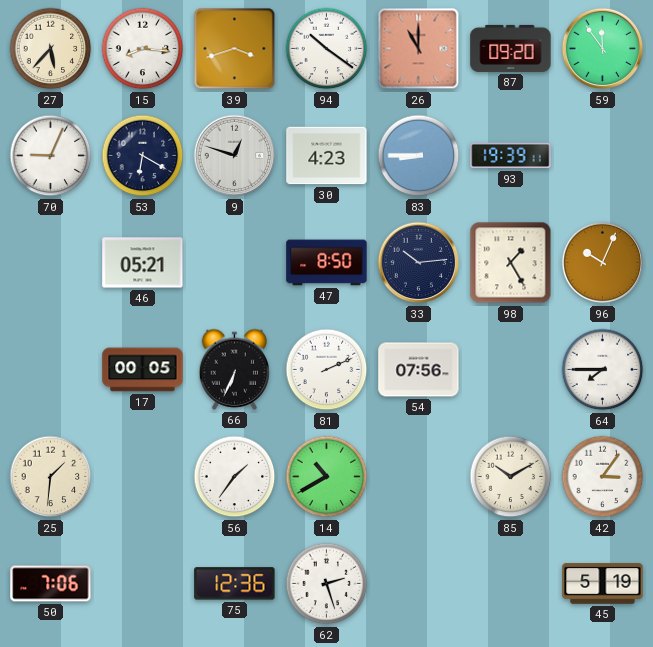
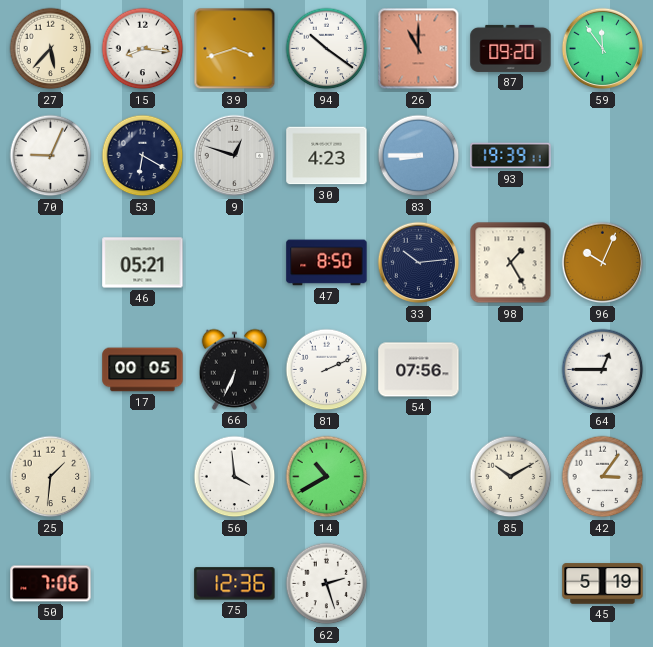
64: 7:45 -> 12:45
56: 1:36 -> 3:59
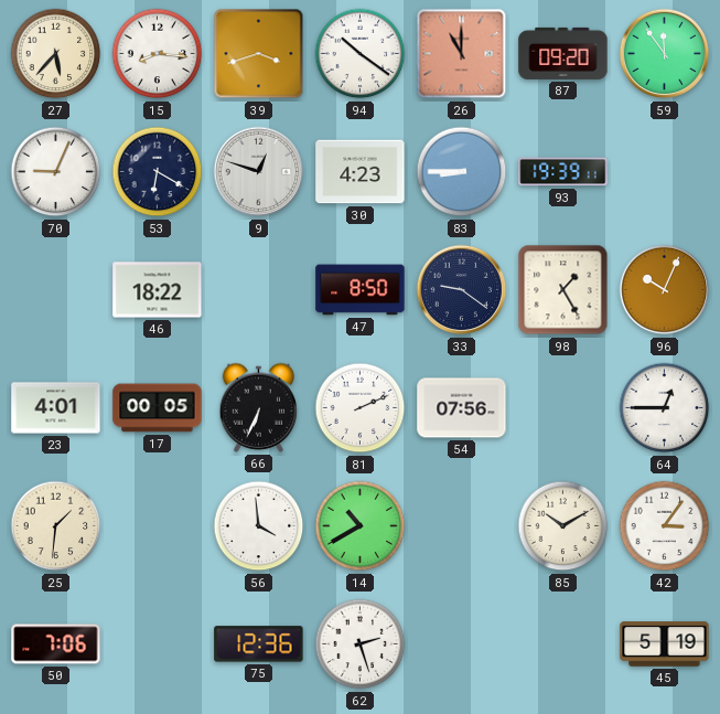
46: 05:21 -> 18:22
33: 10:14 -> 9:21
23: none -> 4:01
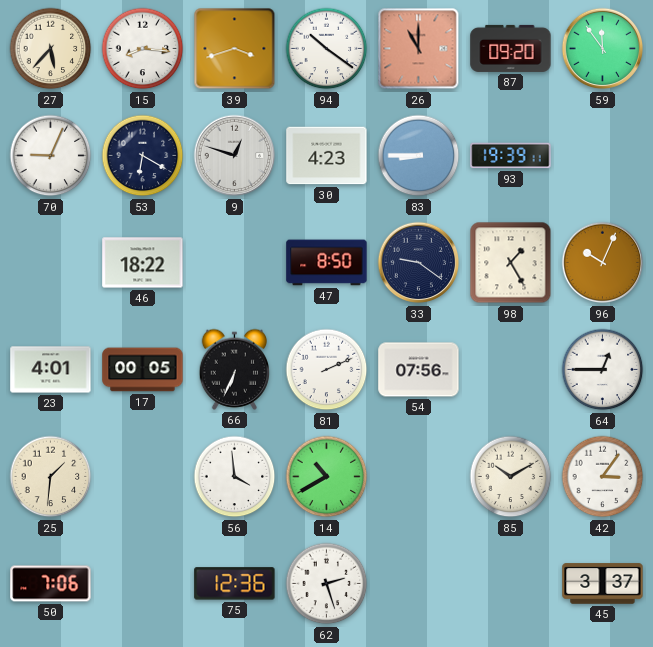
45: 5:19 -> 3:37
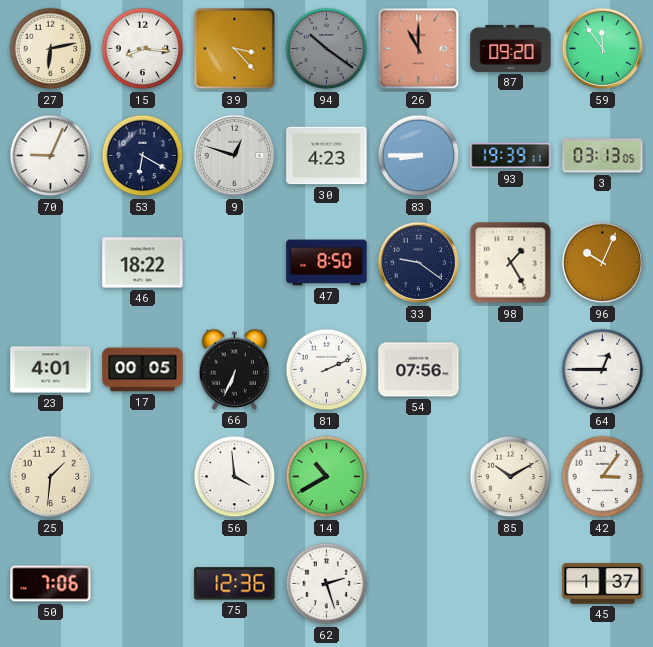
27: 5:37 -> 6:13
39: 3:42 -> 3:23
94 dial: white -> grey
3: none -> 03:13
45: 3:37 -> 1:37
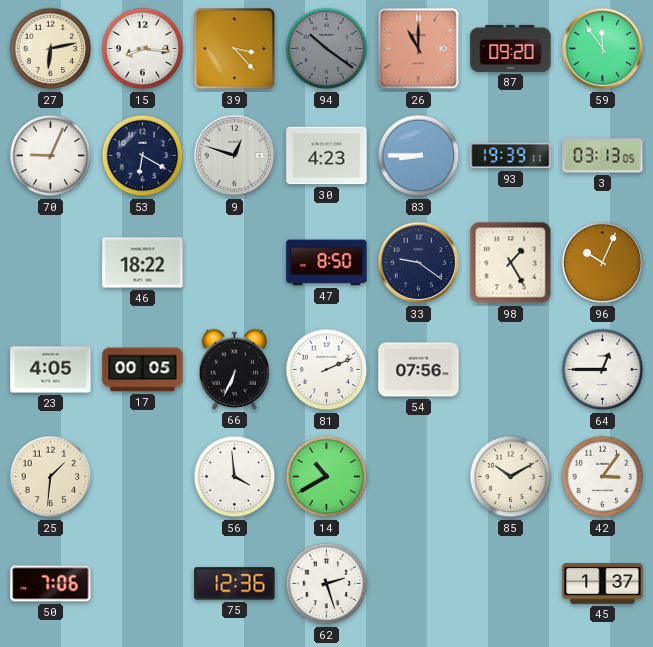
23: 4:01 -> 4:05
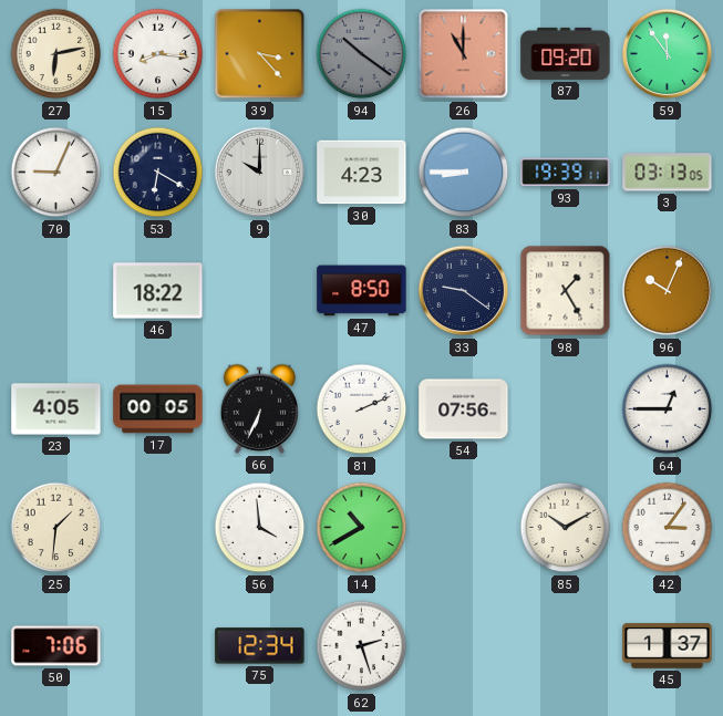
9: 12:48 -> 10:00
75: 12:36 -> 12:34
